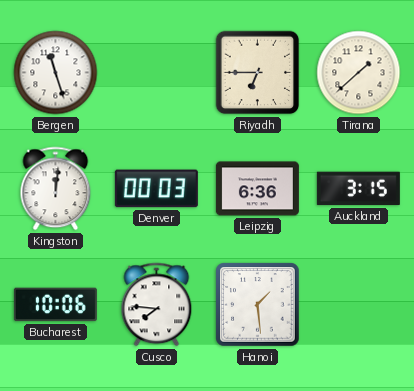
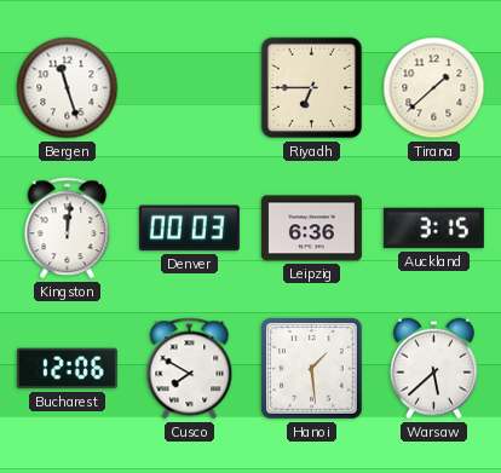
Bucharest: 10:06 -> 12:06
Cusco: 7:46 -> 7:50
Warsaw: none -> 5:38
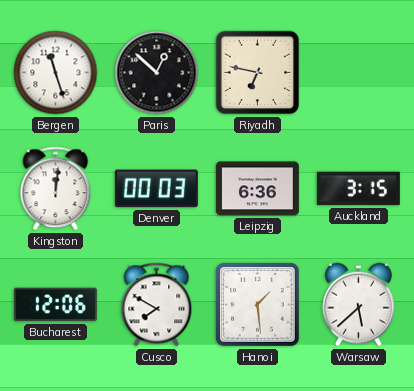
Paris: none -> 12:52
Riyadh: 6:45 -> 6:47
Tirana: 1:38 -> none
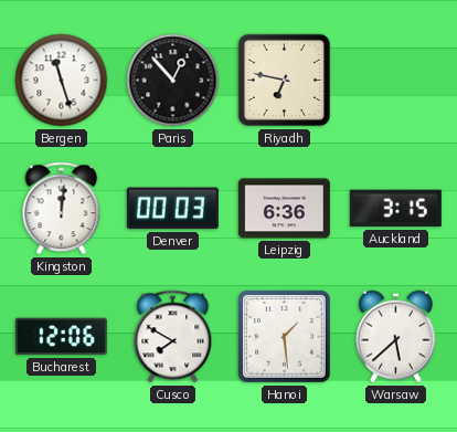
Paris: 12:52 -> 12:53
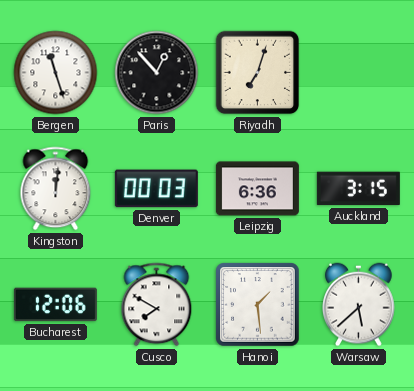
Riyadh: 6:47 -> 7:03
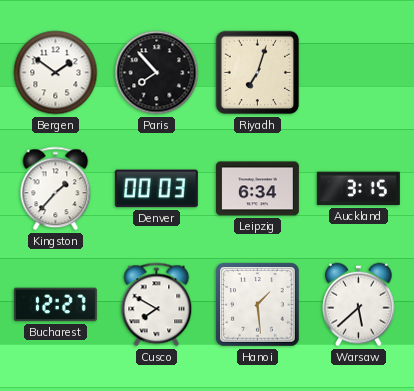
Bergen: 11:27 -> 1:51
Paris: 12:53 -> 7:53
Kingston: 12:01 -> 1:37
Leipzig: 6:36 -> 6:34
Bucharest: 12:06 -> 12:27
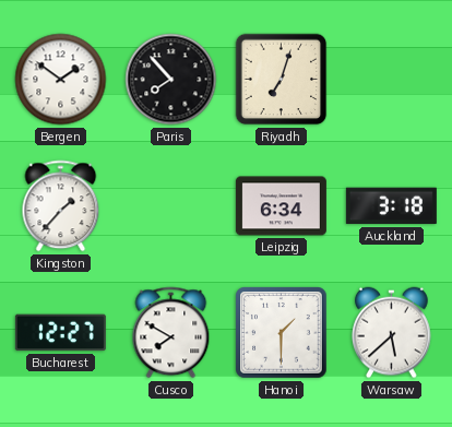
Denver: 00:03 -> none
Auckland: 3:15 -> 3:18
Hanoi: 1:29 -> 1:30
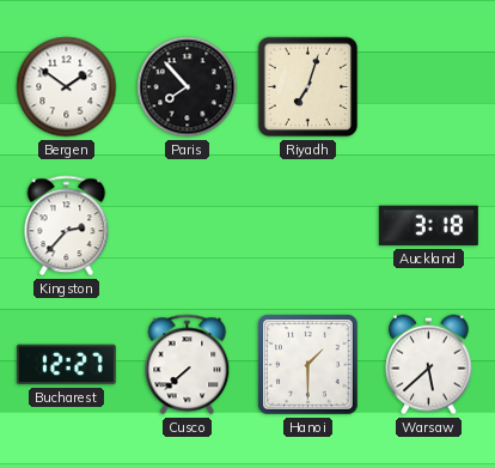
Kingston: 1:37 -> 2:37
Leipzig: 6:34 -> none
Cusco: 7:50 -> 7:38
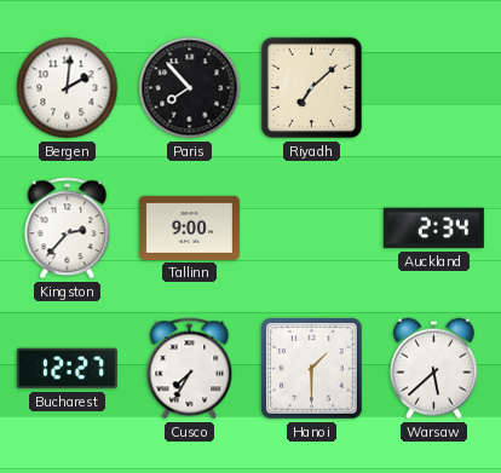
Bergen: 1:51 -> 2:01
Riyadh: 7:03 -> 7:08
Tallinn: none -> 9:00
Auckland: 3:18 -> 2:34
Cusco: 7:38 -> 7:35
